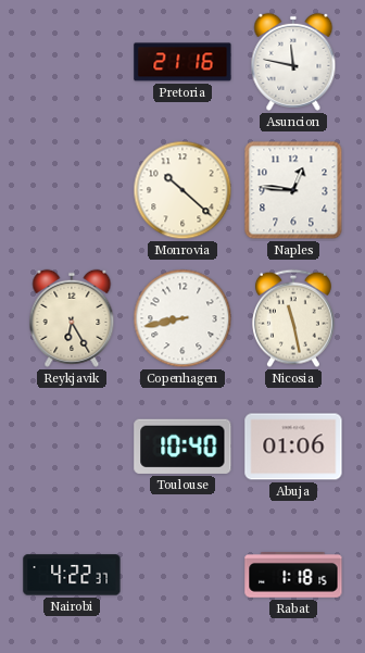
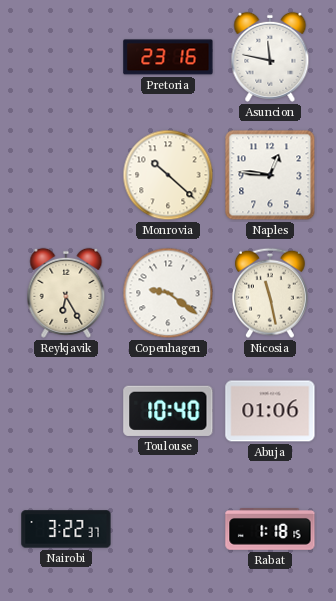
Pretoria: 21:16 -> 23:16
Copenhagen: 8:43 -> 9:21
Nairobi: 4:22 -> 3:22
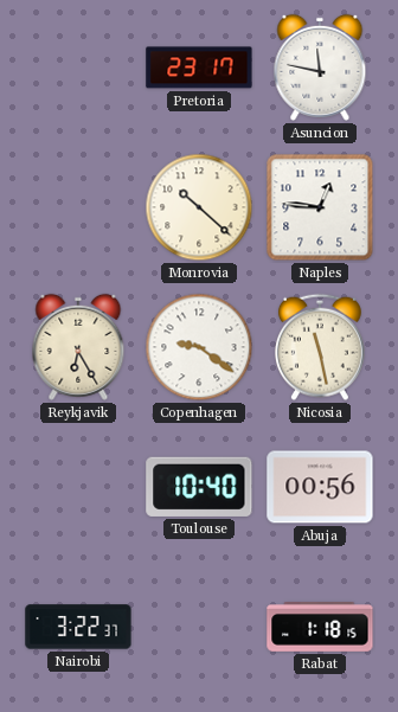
Pretoria: 23:16 -> 23:17
Abuja: 01:06 -> 00:56
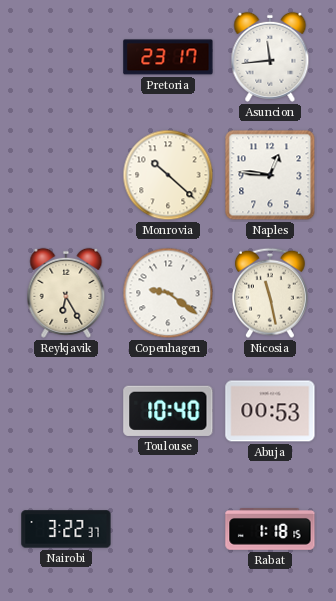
Asuncion: 11:47 -> 11:44
Abuja: 00:56 -> 00:53
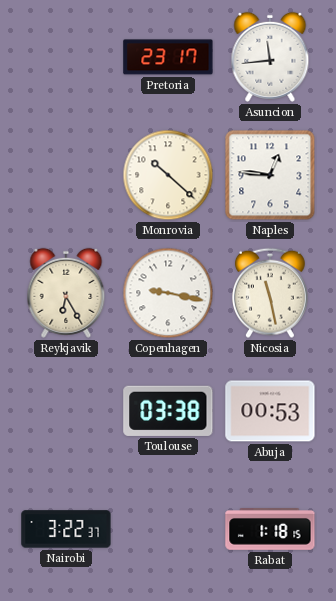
Copenhagen: 9:21 -> 9:17
Toulouse: 10:40 -> 03:38
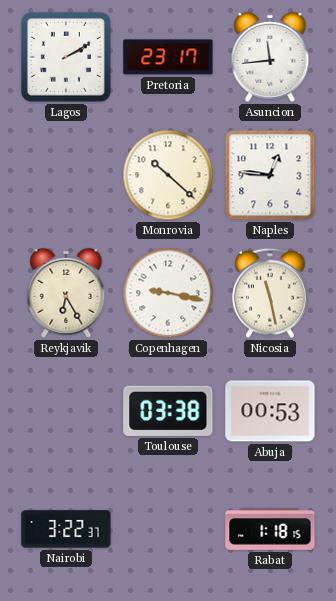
Lagos: none -> 2:10
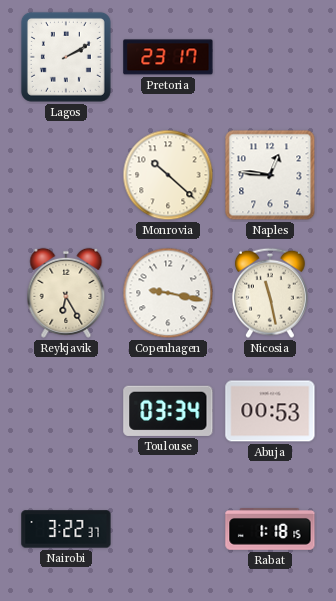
Asuncion: 11:44 -> none
Toulouse: 03:38 -> 03:34
